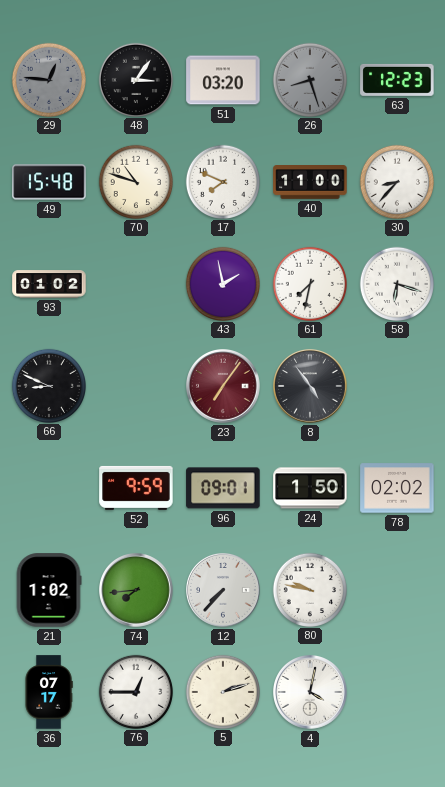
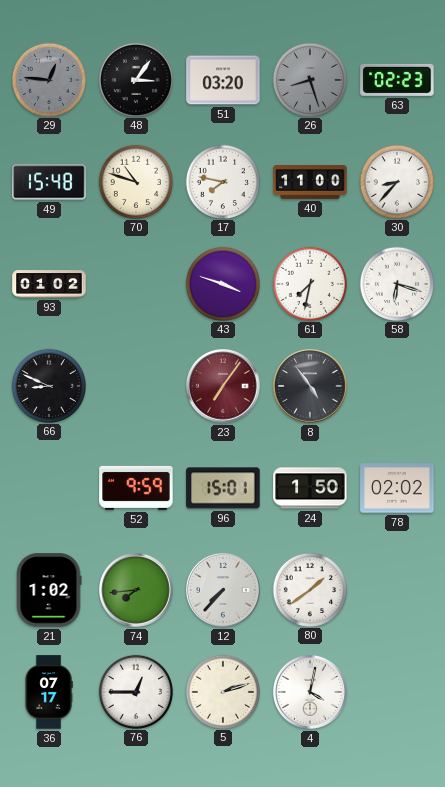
63: 12:23 -> 02:23
17: 7:49 -> 7:47
43: 1:58 -> 3:48
96: 09:01 -> 15:01
80: 9:47 -> 1:39
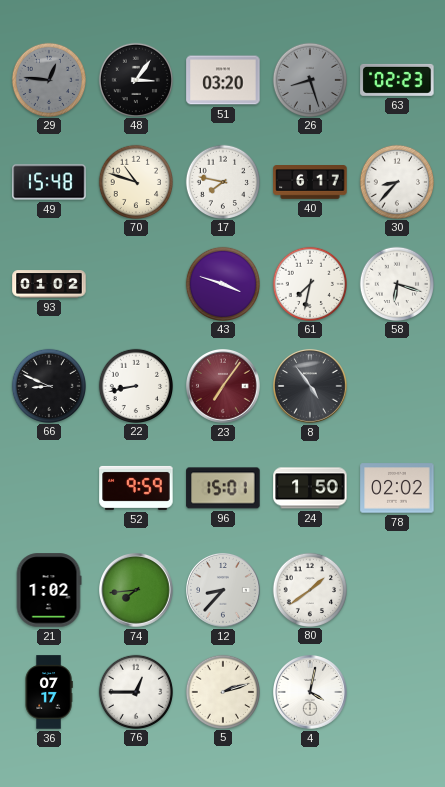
40: 11:00 -> 6:17
22: none -> 8:43
12: 7:37 -> 8:37
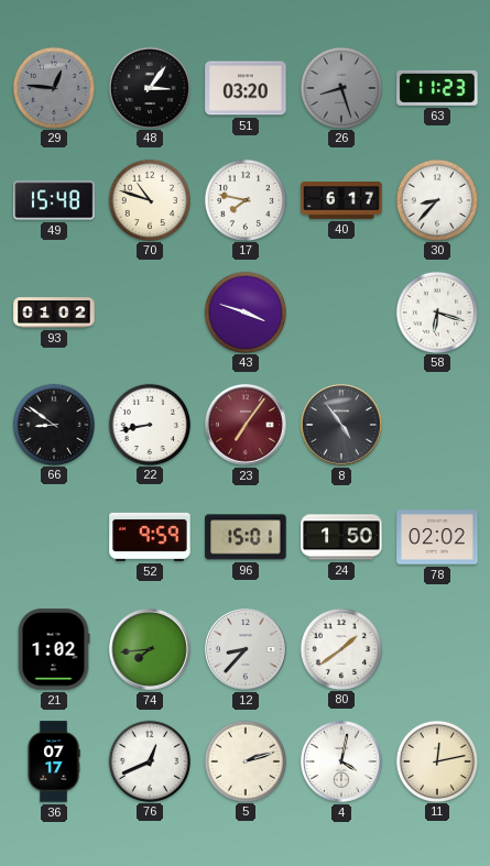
63: 02:23 -> 11:23
61: 7:32 -> none
66: 8:49 -> 8:51
76: 12:45 -> 12:41
11: none -> 12:13
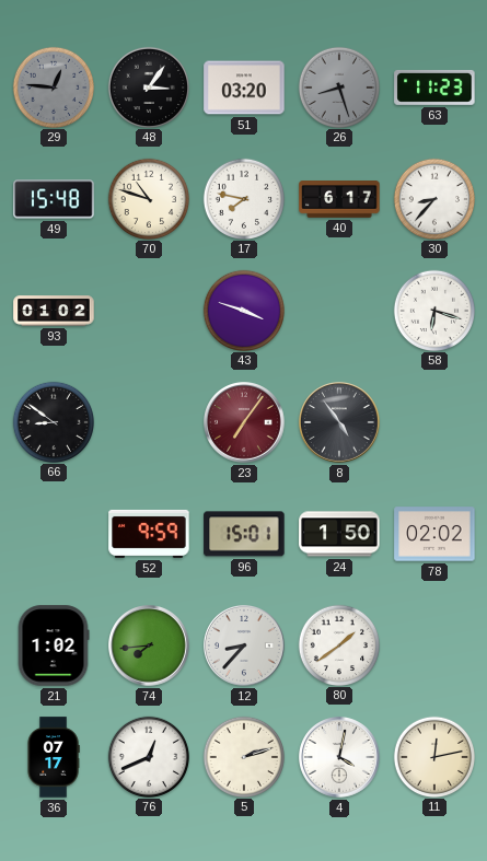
22: 8:43 -> none
